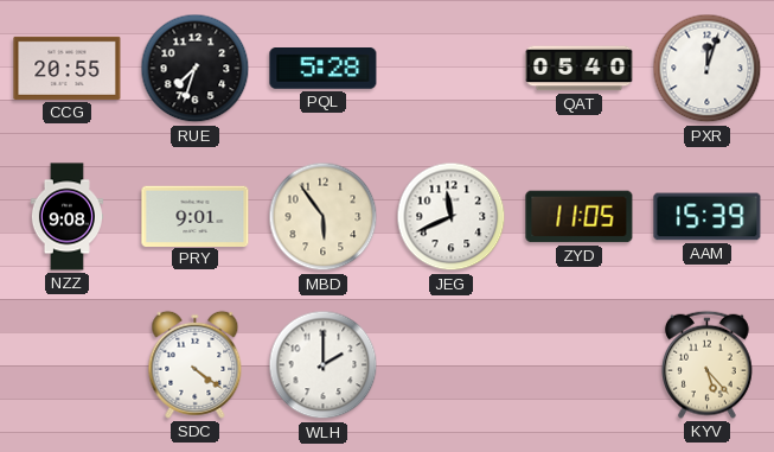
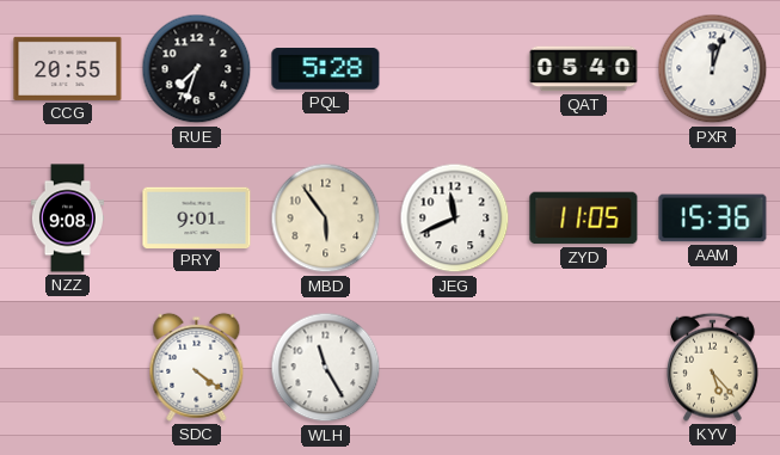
AAM: 15:39 -> 15:36
WLH: 2:00 -> 11:25
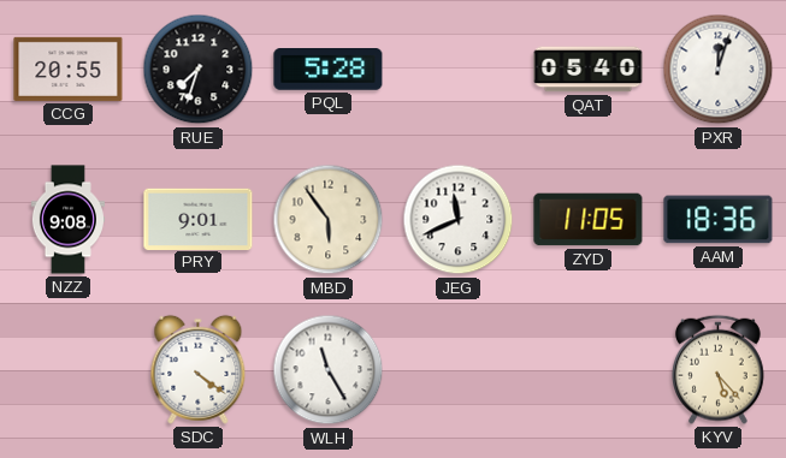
AAM: 15:36 -> 18:36
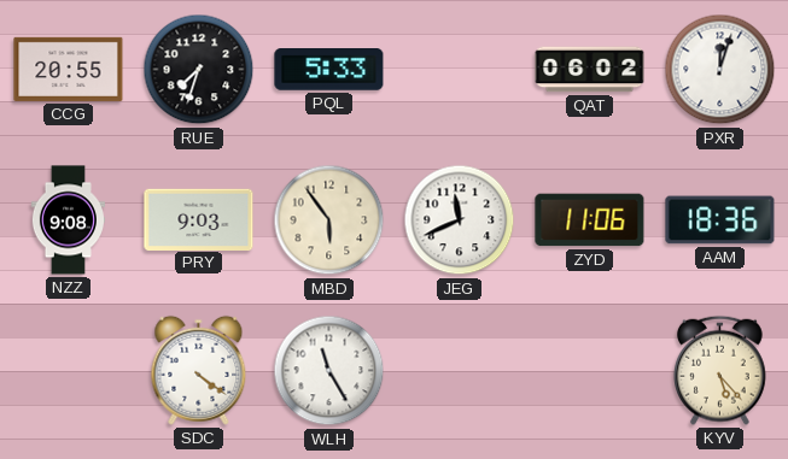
PQL: 5:28 -> 5:33
QAT: 05:40 -> 06:02
PRY: 9:01 -> 9:03
ZYD: 11:05 -> 11:06
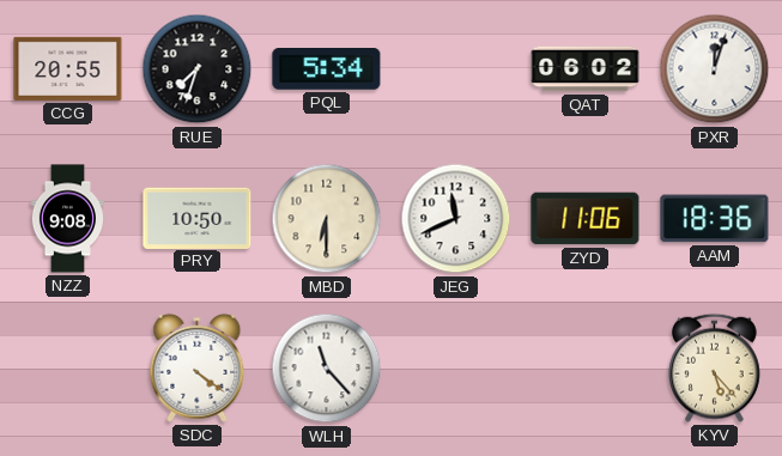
PQL: 5:33 -> 5:34
PRY: 9:03 -> 10:50
MBD: 5:54 -> 6:30
WLH: 11:25 -> 11:23
